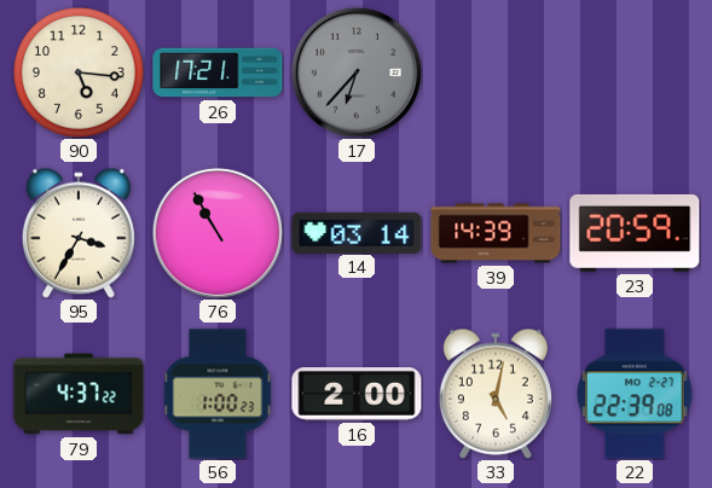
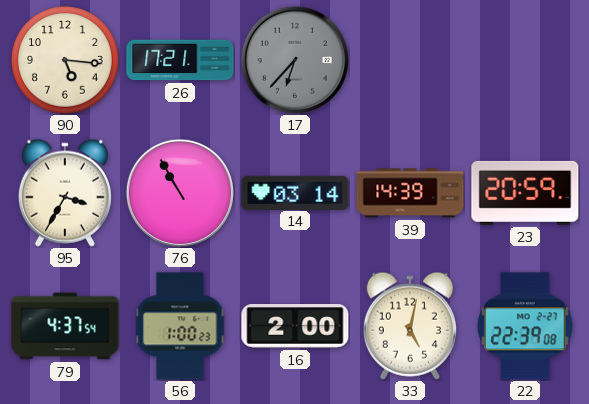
79: 4:37:22 -> 4:37:54
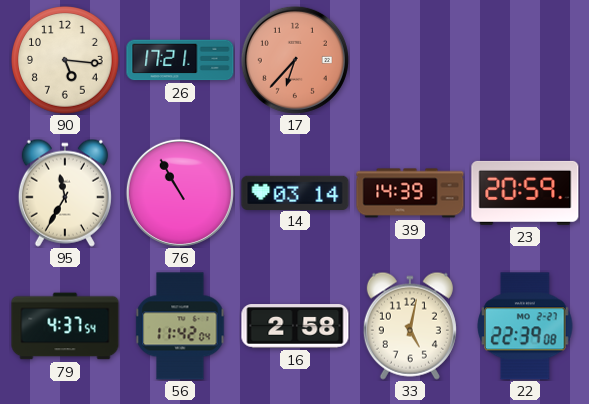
17 dial: grey -> salmon
95: 3:35 -> 11:35
56: 1:00 -> 11:42
16: 2:00 -> 2:58
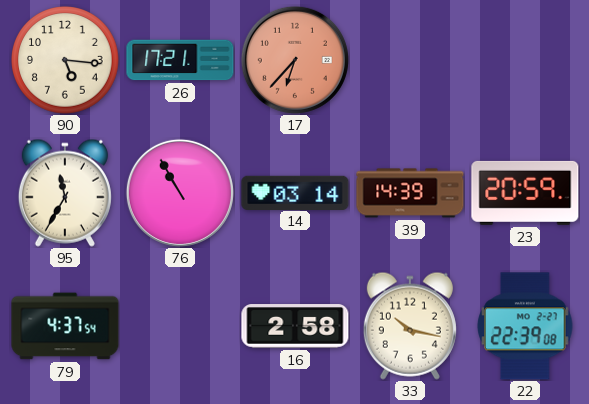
56: 11:42 -> none
33: 5:02 -> 10:17
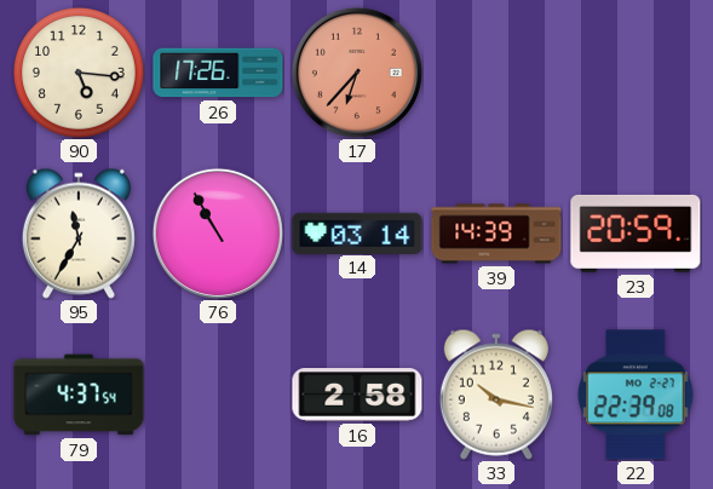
26: 17:21 -> 17:26
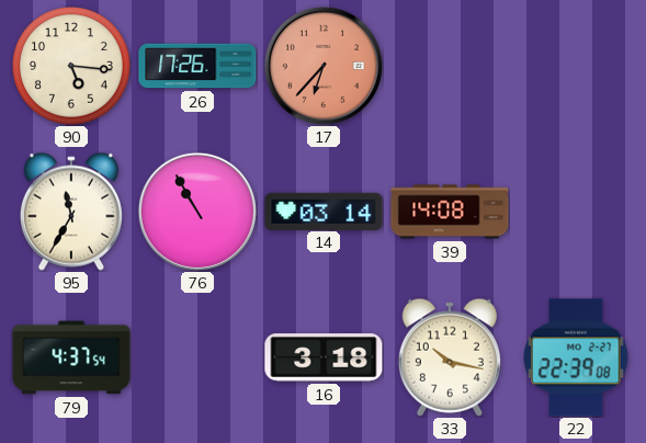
39: 14:39 -> 14:08
23: 20:59 -> none
16: 2:58 -> 3:18
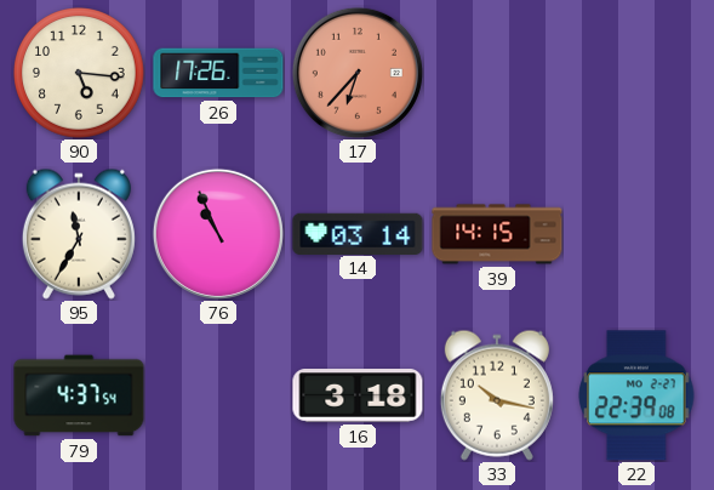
76: 10:55 -> 10:56
39: 14:08 -> 14:15
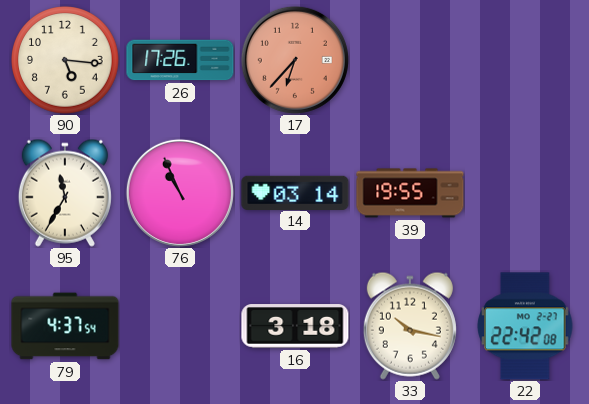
39: 14:15 -> 19:55
22: 22:39 -> 22:42
